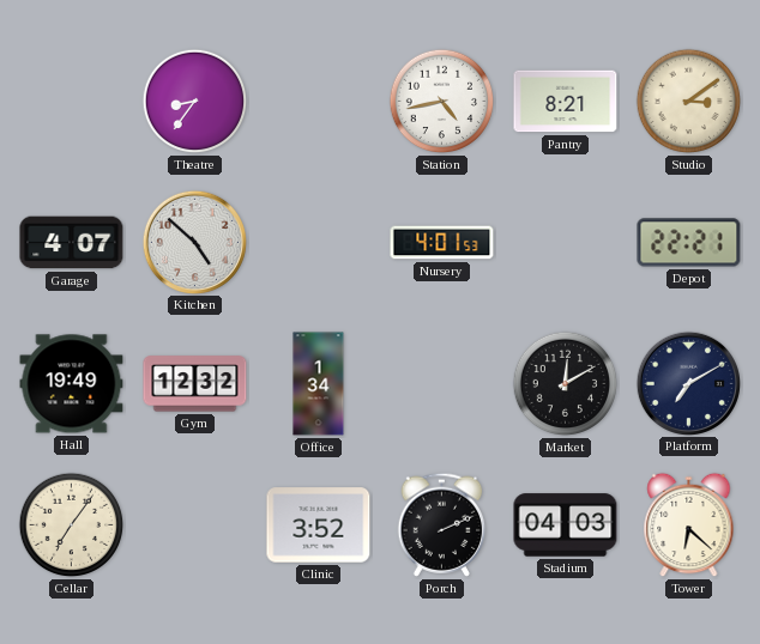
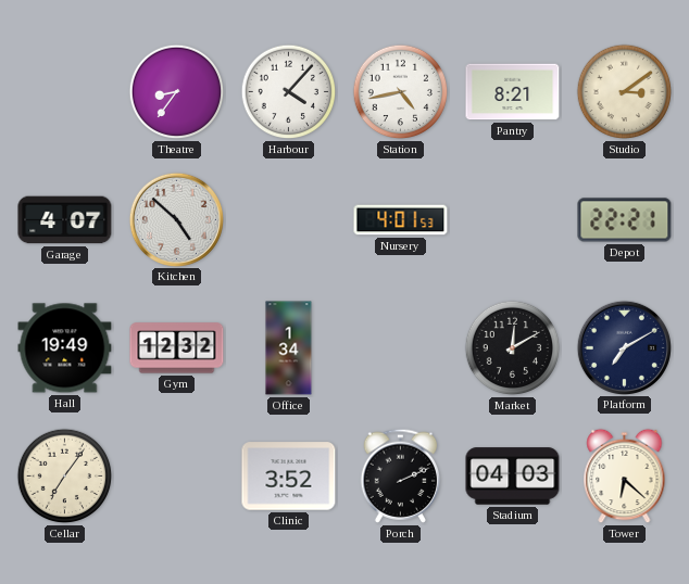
Harbour: none -> 4:07
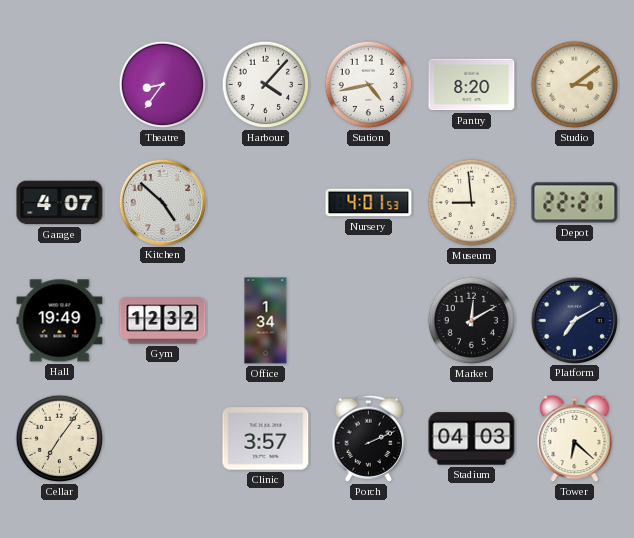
Pantry: 8:21 -> 8:20
Museum: none -> 8:59
Clinic: 3:52 -> 3:57
